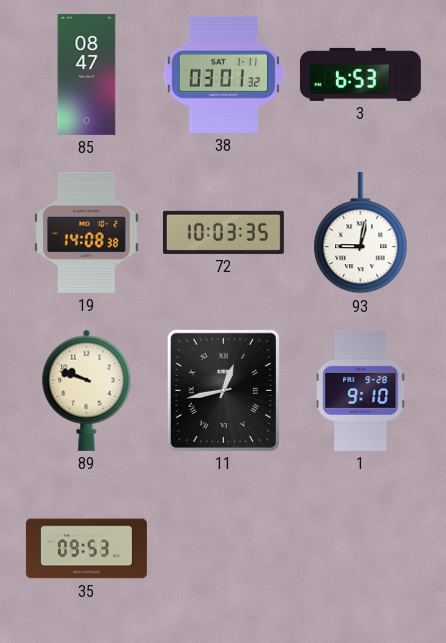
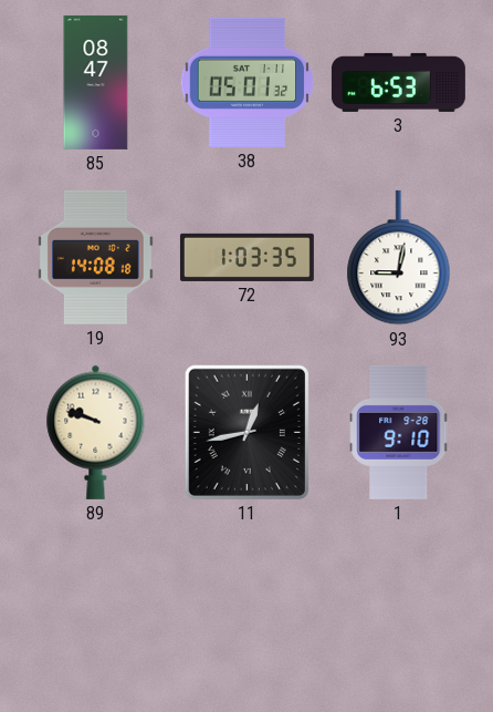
38: 03:01 -> 05:01
19: 14:08:38 -> 14:08:18
72: 10:03 -> 1:03
35: 09:53 -> none
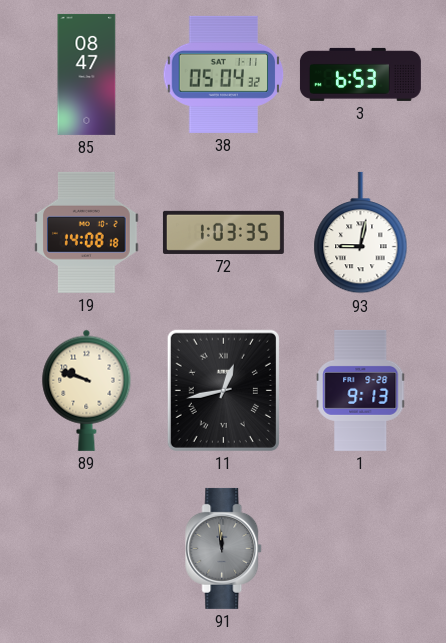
38: 05:01 -> 05:04
1: 9:10 -> 9:13
91: none -> 11:59
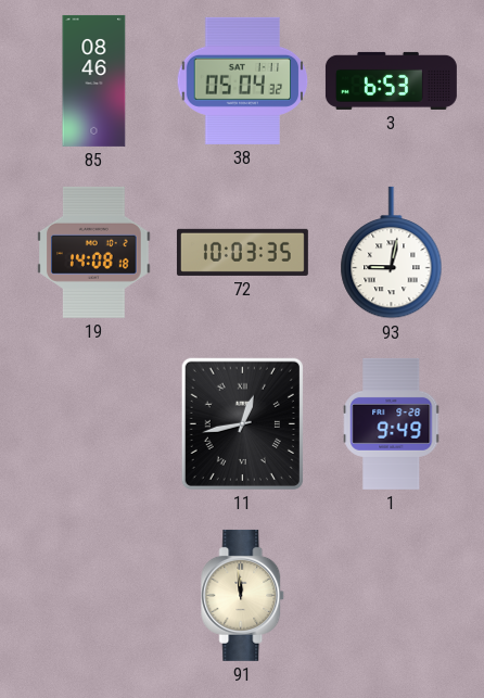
85: 08:47 -> 08:46
72: 1:03 -> 10:03
89: 9:48 -> none
1: 9:13 -> 9:49
91 dial: grey -> cream
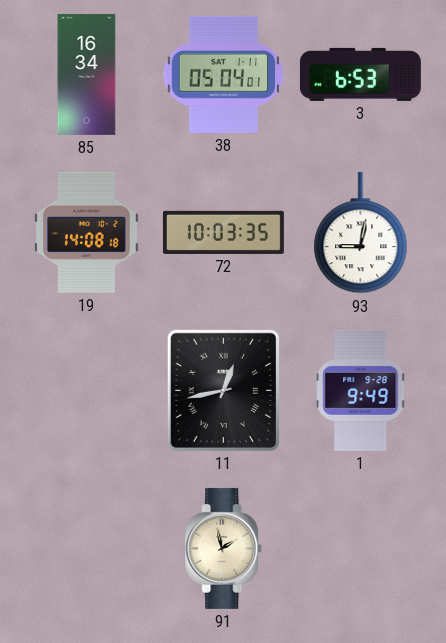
85: 08:46 -> 16:34
38: 05:04:32 -> 05:04:01
91: 11:59 -> 1:58
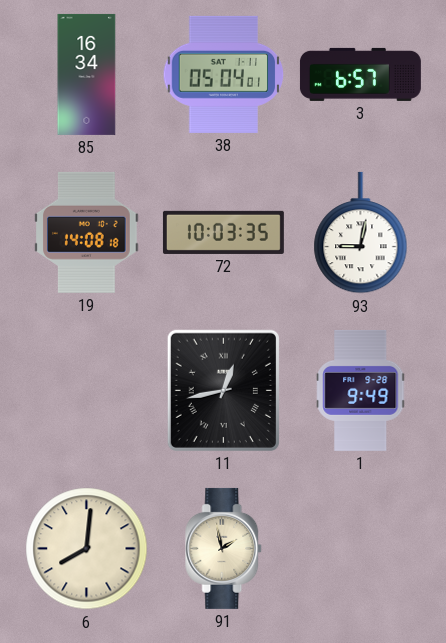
3: 6:53 -> 6:57
6: none -> 8:01
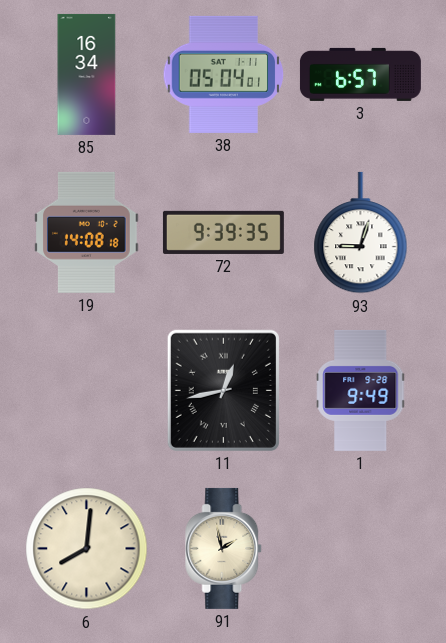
72: 10:03 -> 9:39
93: 9:02 -> 9:03
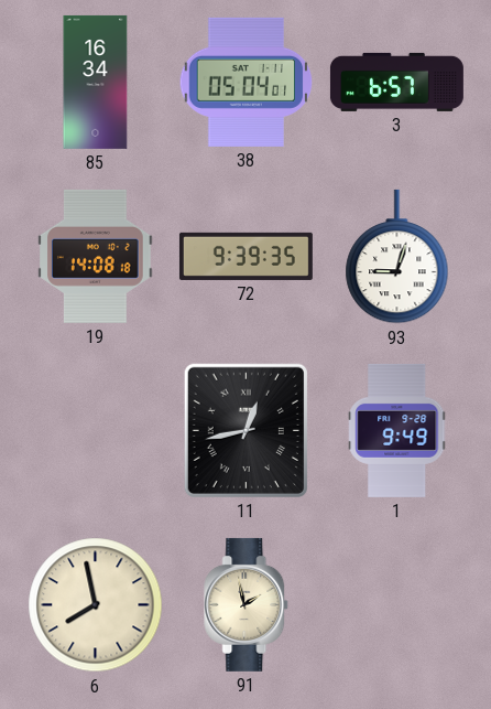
6: 8:01 -> 7:58
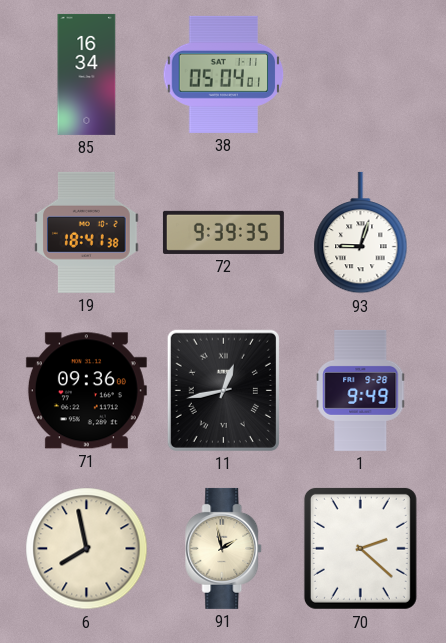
3: 6:57 -> none
19: 14:08 -> 18:41
71: none -> 09:36
70: none -> 2:22
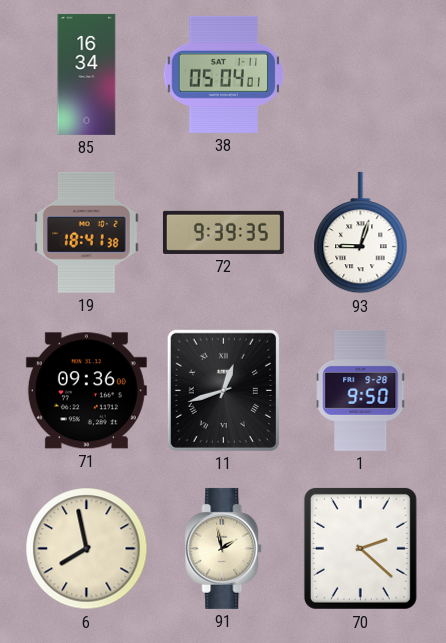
11: 12:43 -> 12:42
1: 9:49 -> 9:50
